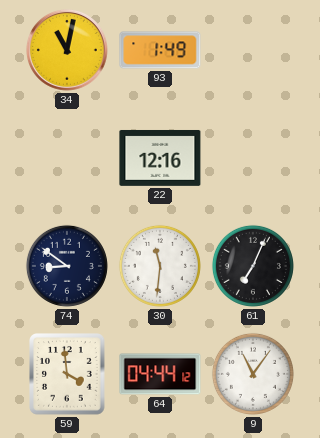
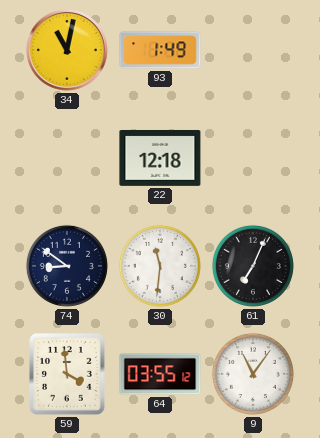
22: 12:16 -> 12:18
64: 04:44 -> 03:55
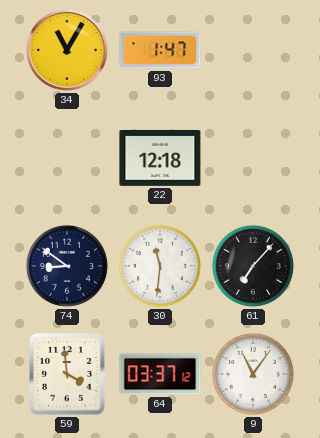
34: 11:02 -> 11:05
93: 1:49 -> 1:47
61: 7:04 -> 7:07
64: 03:55 -> 03:37
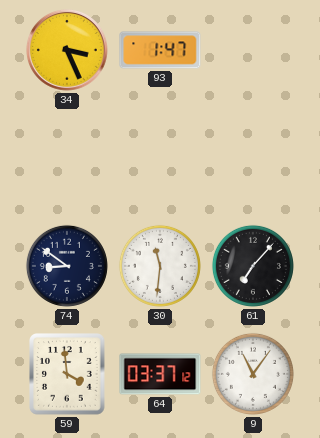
34: 11:05 -> 3:26
22: 12:18 -> none
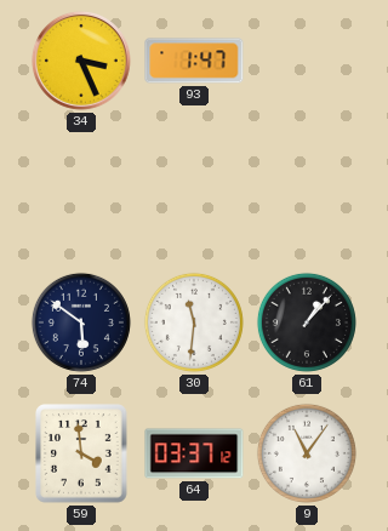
74: 8:51 -> 5:51
61: 7:07 -> 1:07
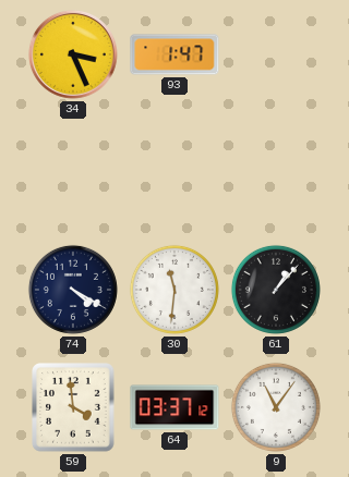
74: 5:51 -> 4:20
